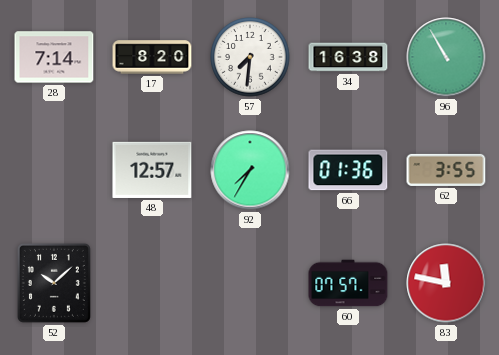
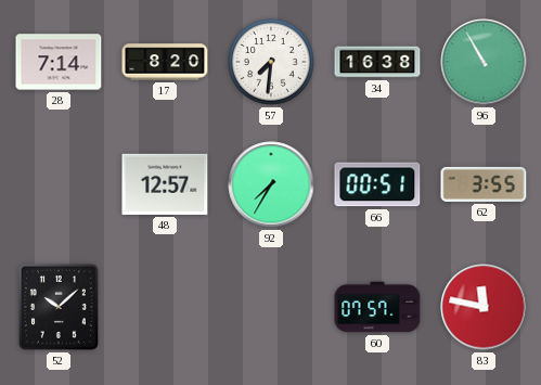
66: 01:36 -> 00:51
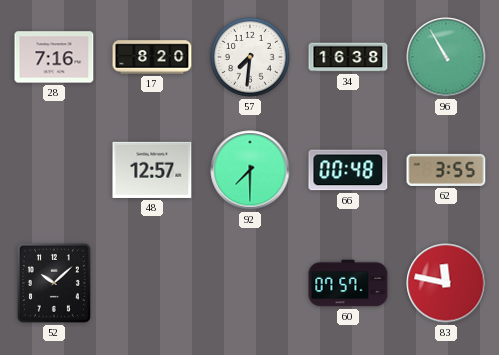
28: 7:14 -> 7:16
92: 7:35 -> 7:30
66: 00:51 -> 00:48
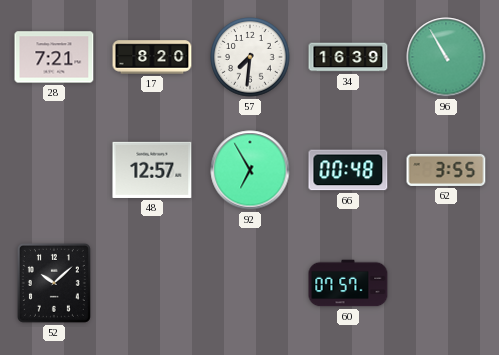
28: 7:16 -> 7:21
34: 16:38 -> 16:39
92: 7:30 -> 6:55
83: 11:47 -> none
